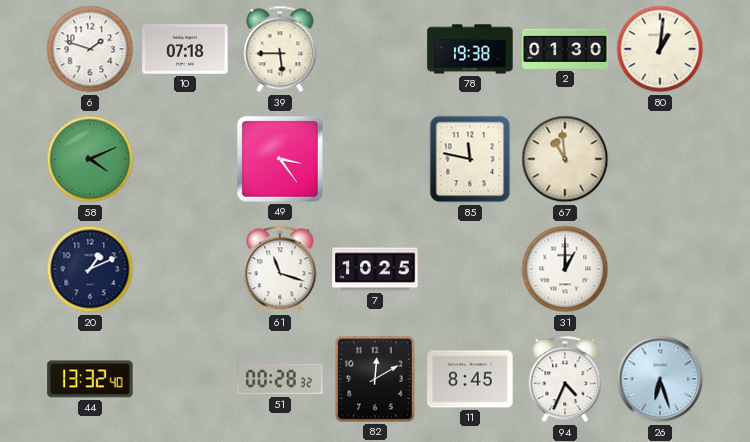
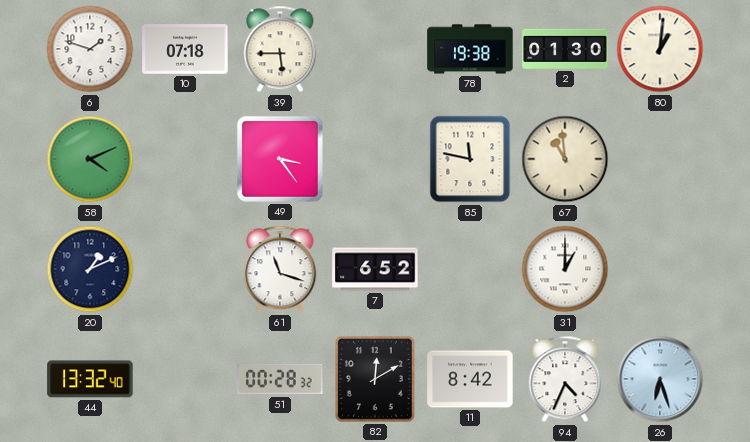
7: 10:25 -> 6:52
11: 8:45 -> 8:42
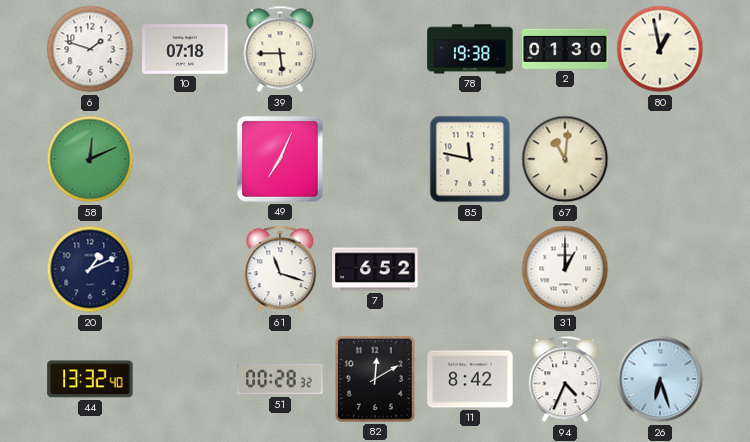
80: 1:01 -> 12:58
58: 4:11 -> 12:11
49: 3:24 -> 7:04
67: 10:59 -> 11:01
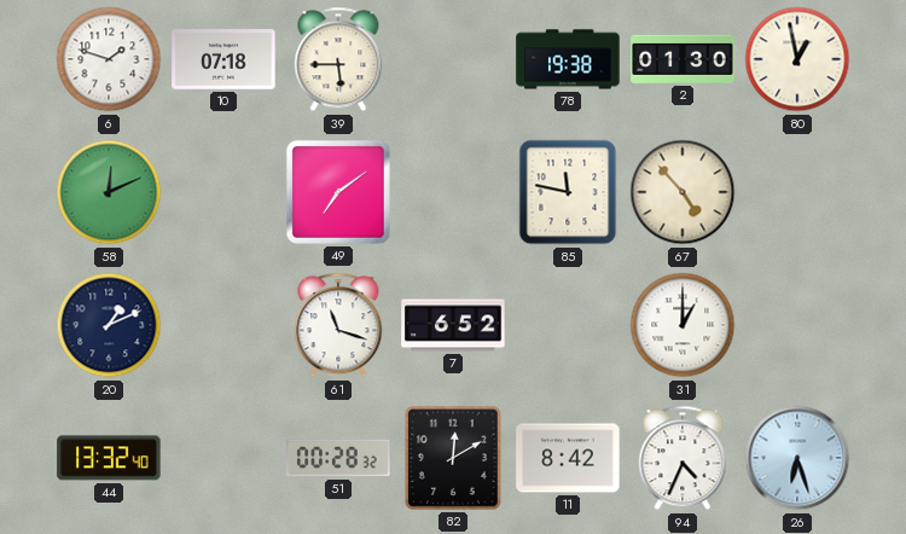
49: 7:04 -> 7:09
67: 11:01 -> 4:53
